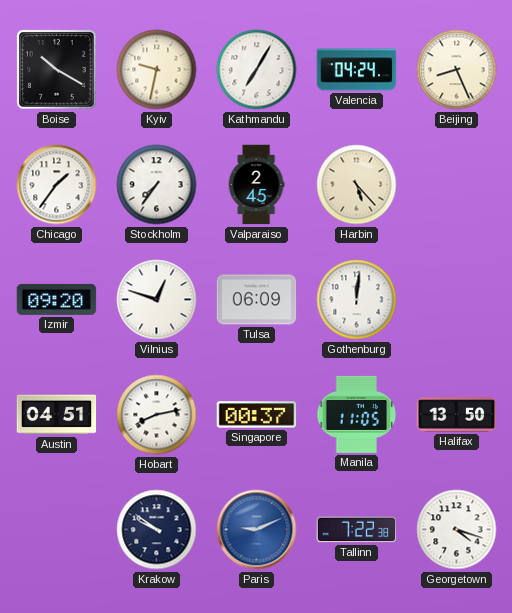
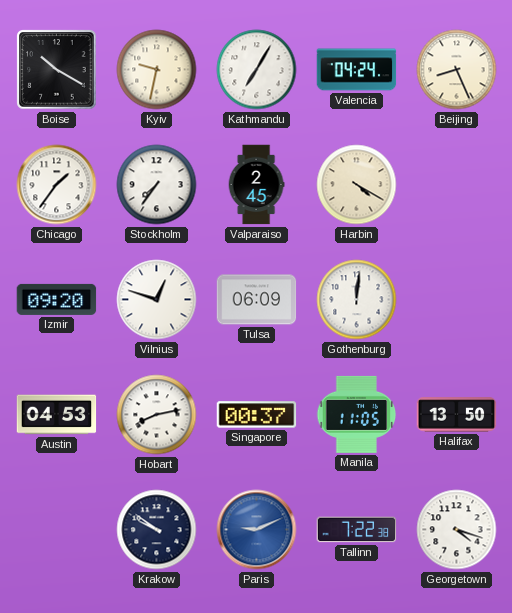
Harbin: 5:23 -> 4:20
Austin: 04:51 -> 04:53
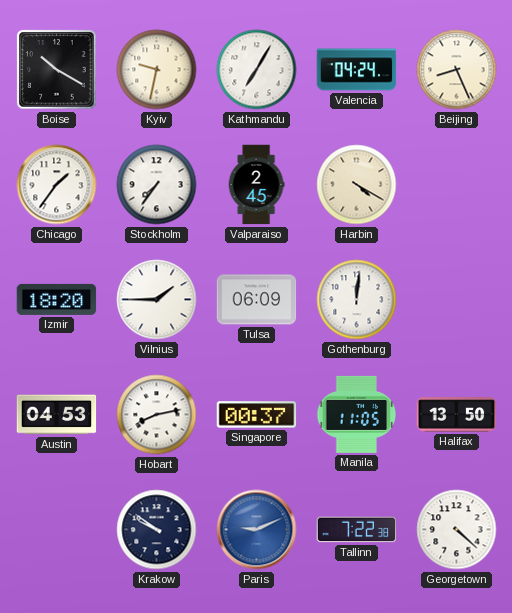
Izmir: 09:20 -> 18:20
Vilnius: 12:48 -> 1:45
Georgetown: 4:18 -> 4:22
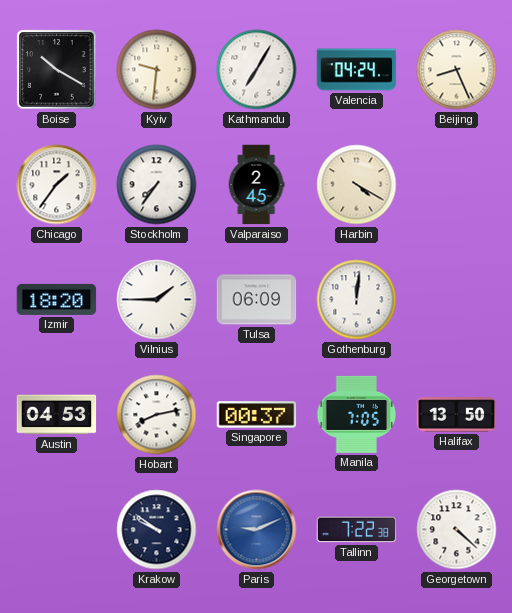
Kyiv: 9:32 -> 9:31
Manila: 11:05 -> 7:05
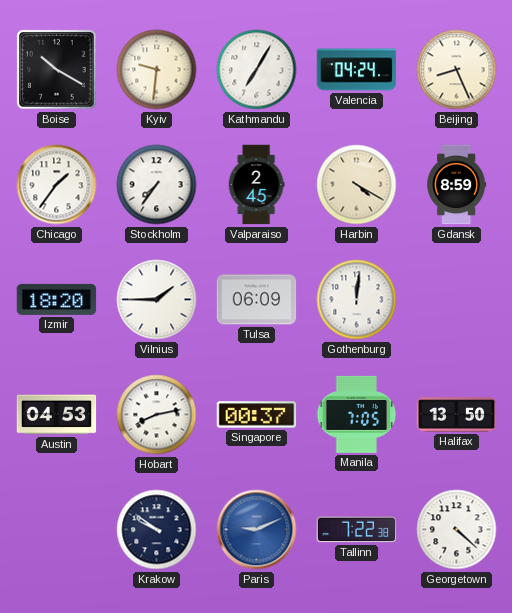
Gdansk: none -> 8:59
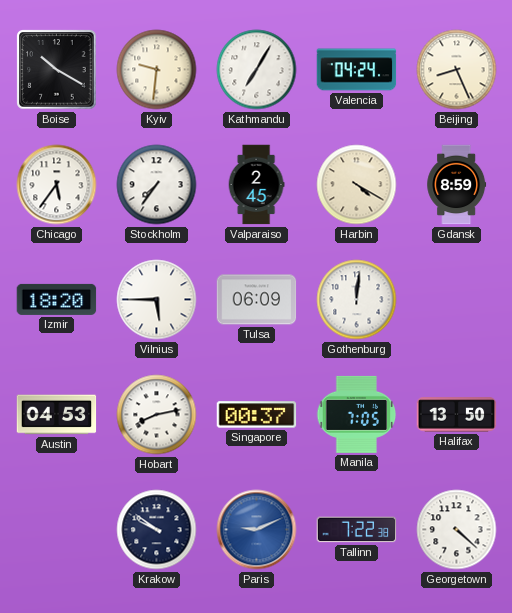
Chicago: 1:36 -> 5:36
Vilnius: 1:45 -> 5:45
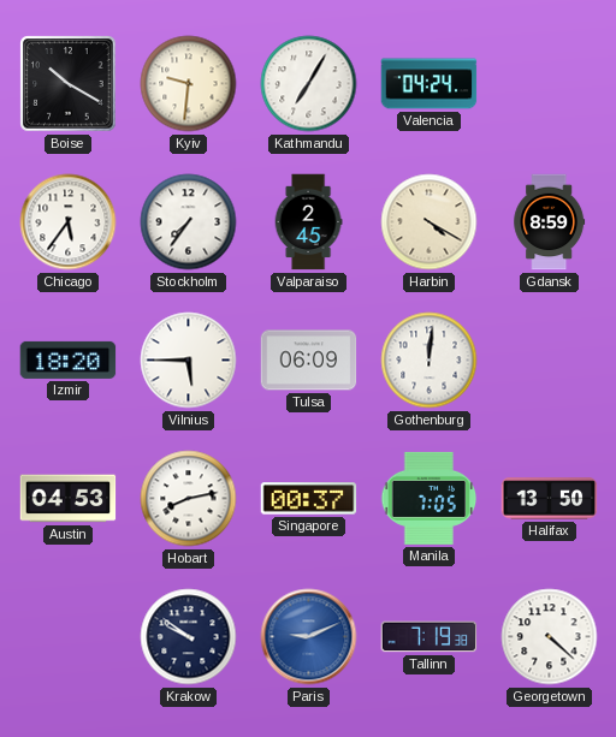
Beijing: 8:26 -> none
Tallinn: 7:22 -> 7:19
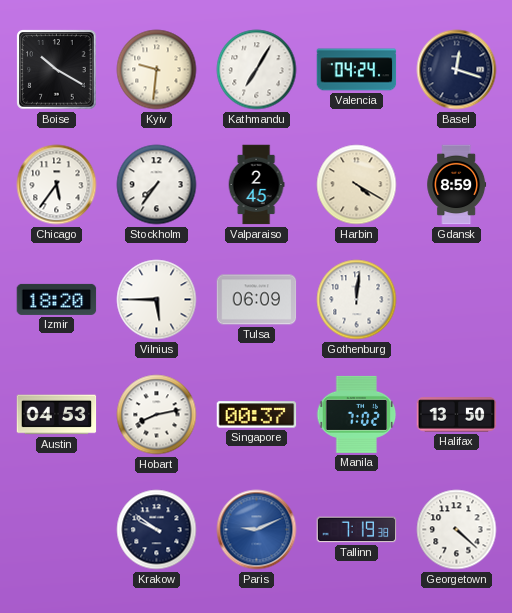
Basel: none -> 12:18
Manila: 7:05 -> 7:02
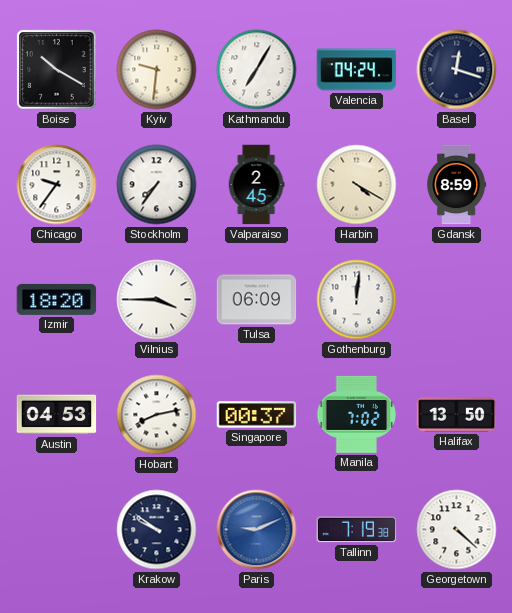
Chicago: 5:36 -> 9:36
Vilnius: 5:45 -> 3:45
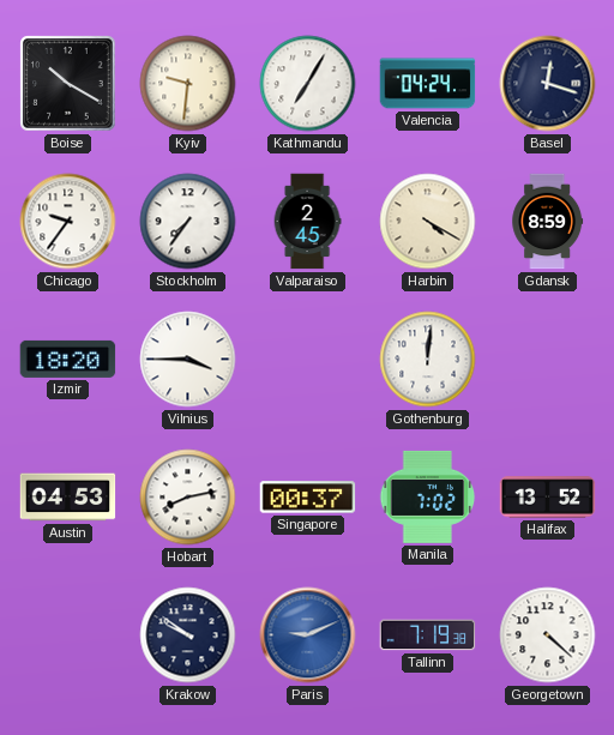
Tulsa: 06:09 -> none
Halifax: 13:50 -> 13:52
